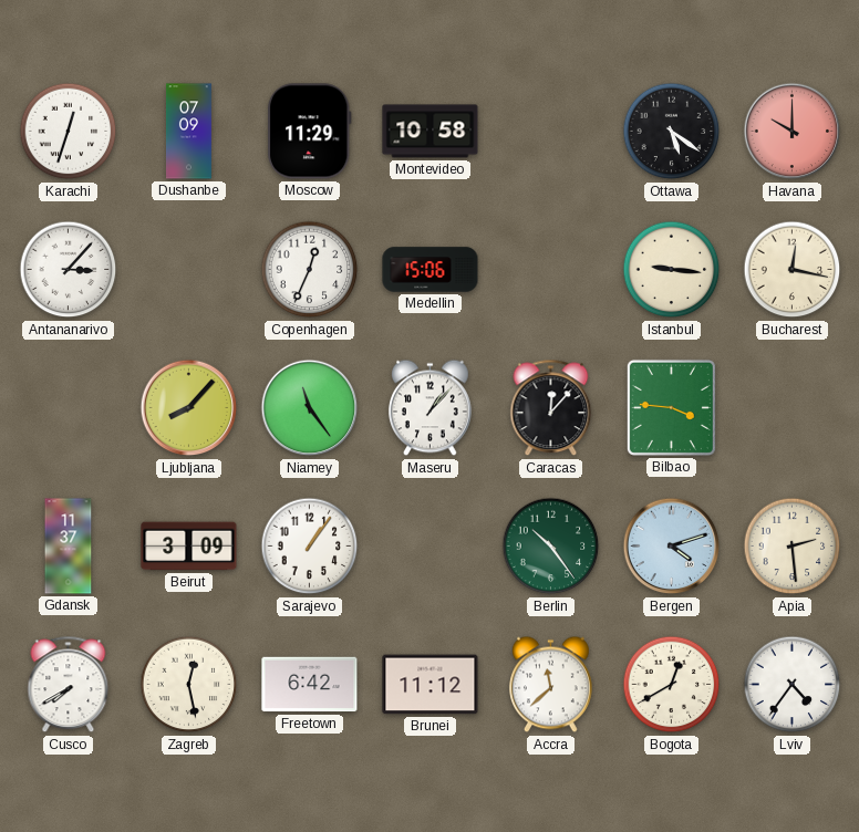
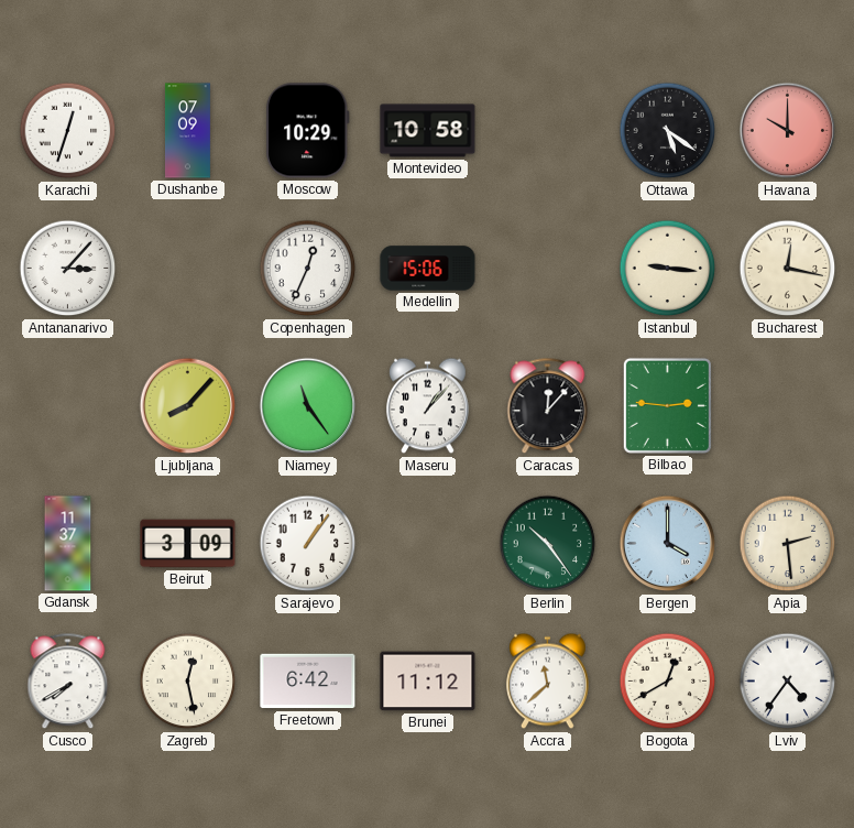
Moscow: 11:29 -> 10:29
Bilbao: 3:46 -> 2:46
Bergen: 4:12 -> 4:00
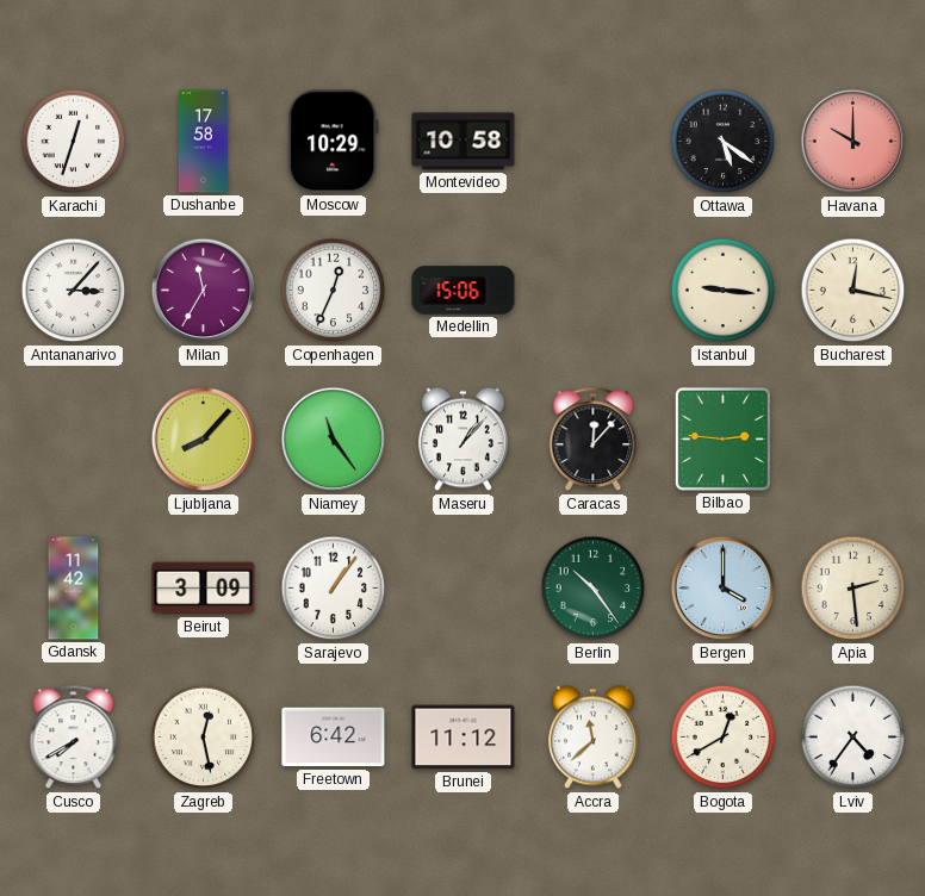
Dushanbe: 07:09 -> 17:58
Milan: none -> 11:35
Gdansk: 11:37 -> 11:42
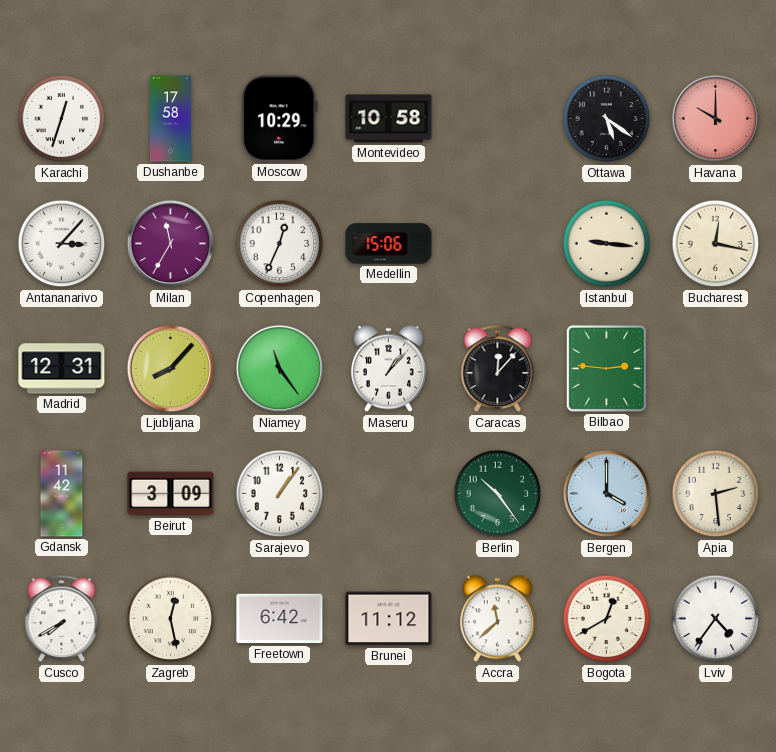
Madrid: none -> 12:31
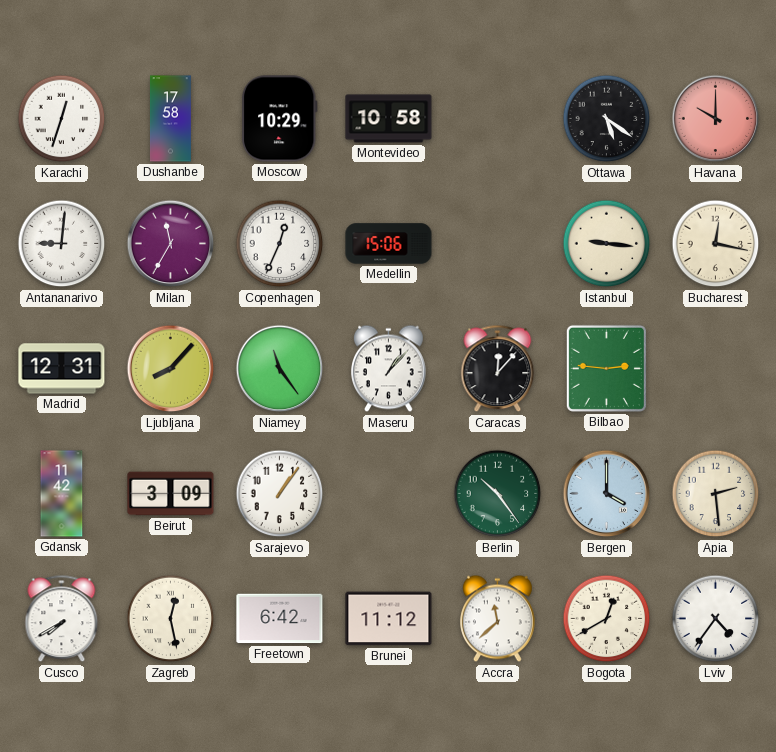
Antananarivo: 3:07 -> 9:01
